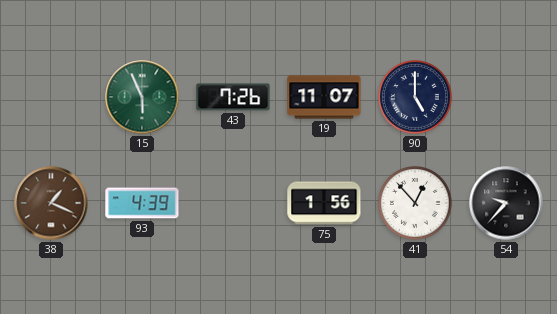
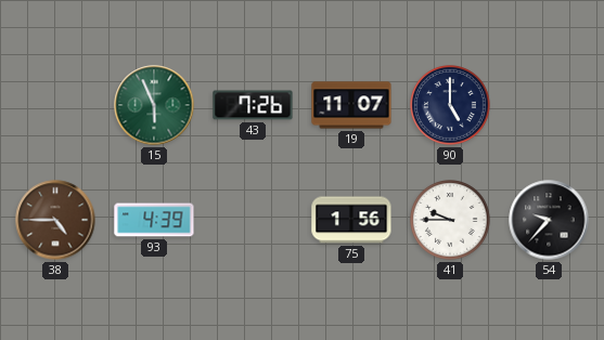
38: 1:19 -> 4:45
41: 12:53 -> 9:45
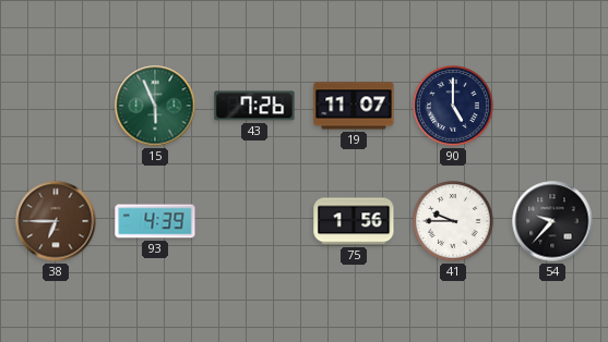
38: 4:45 -> 6:45
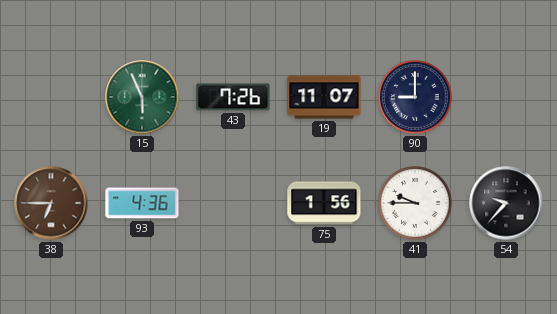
90: 5:00 -> 9:00
93: 4:39 -> 4:36
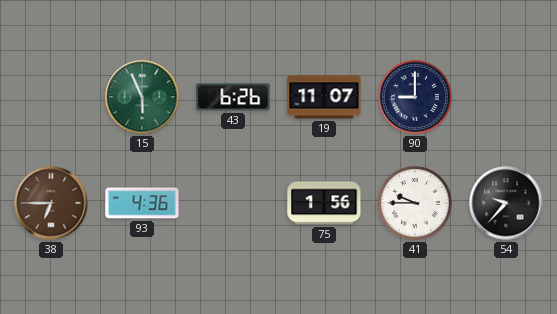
43: 7:26 -> 6:26
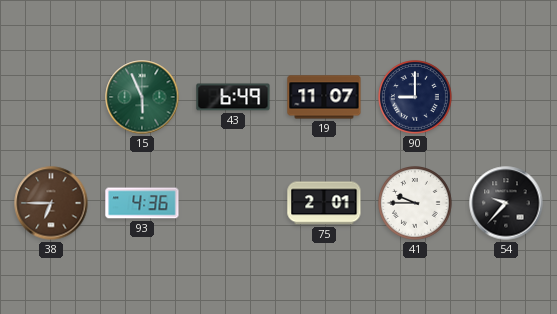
43: 6:26 -> 6:49
75: 1:56 -> 2:01
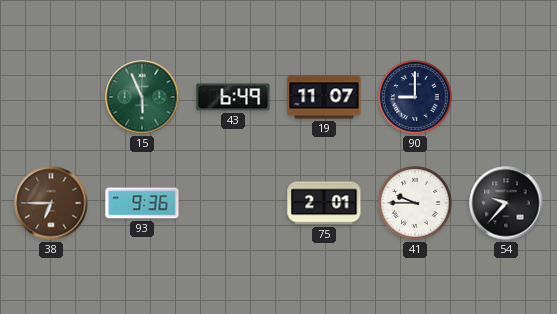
93: 4:36 -> 9:36
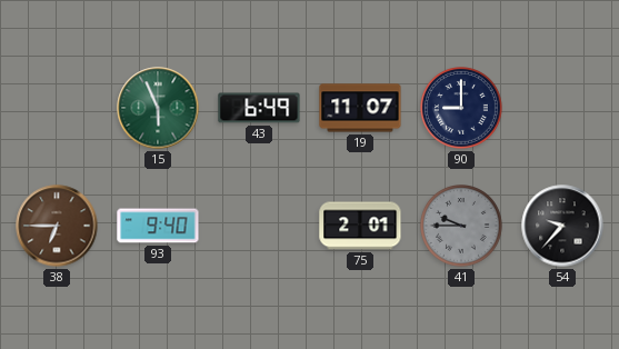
93: 9:36 -> 9:40
41 dial: white -> grey
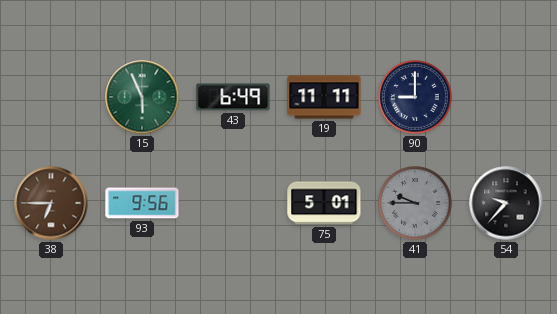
19: 11:07 -> 11:11
93: 9:40 -> 9:56
75: 2:01 -> 5:01
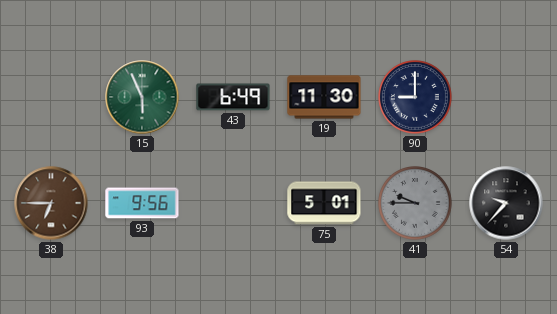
19: 11:11 -> 11:30
